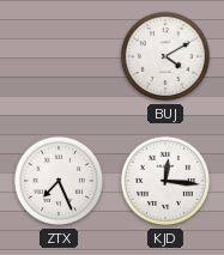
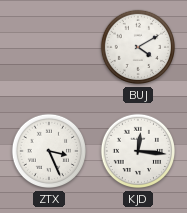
ZTX: 7:26 -> 3:26
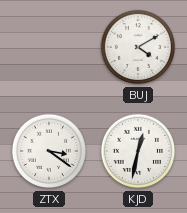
ZTX: 3:26 -> 3:21
KJD: 12:16 -> 12:32
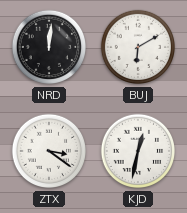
NRD: none -> 12:01
BUJ: 4:10 -> 6:10
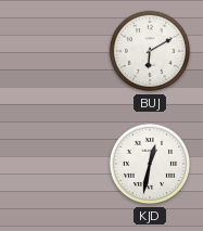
NRD: 12:01 -> none
ZTX: 3:21 -> none
